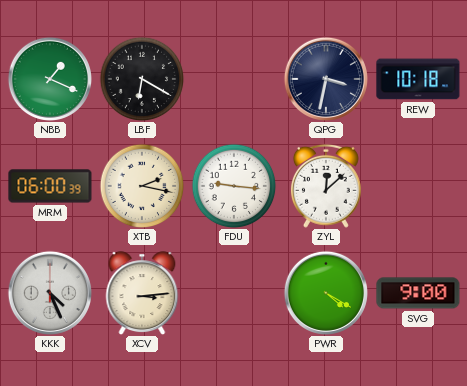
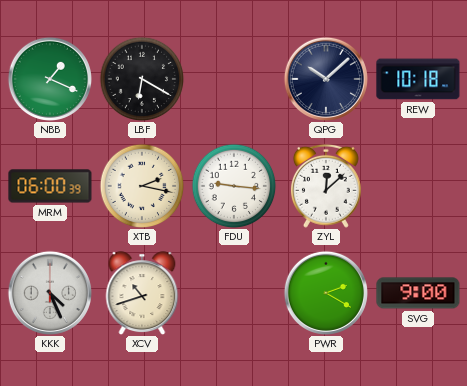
QPG: 3:32 -> 10:08
XCV: 3:14 -> 10:42
PWR: 4:20 -> 2:20
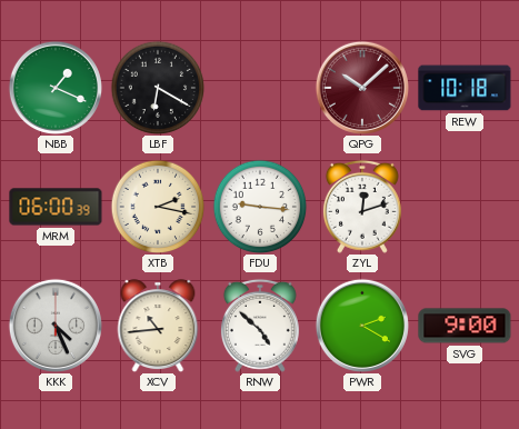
QPG dial: navy -> burgundy
ZYL: 12:08 -> 12:12
XCV: 10:42 -> 10:44
RNW: none -> 4:52
